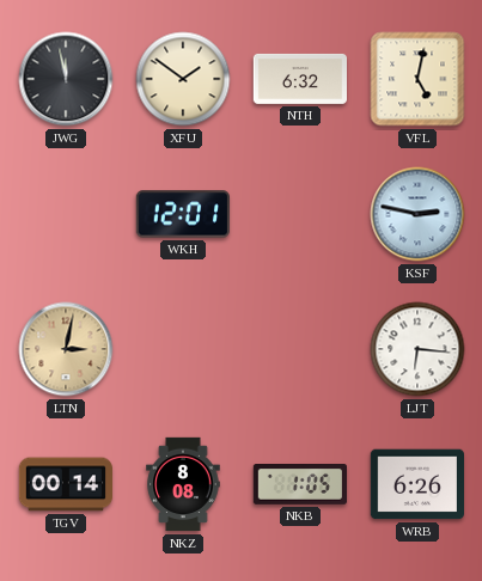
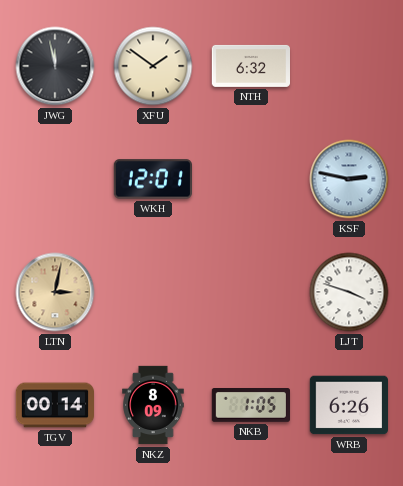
VFL: 5:02 -> none
LJT: 6:16 -> 3:48
NKZ: 8:08 -> 8:09
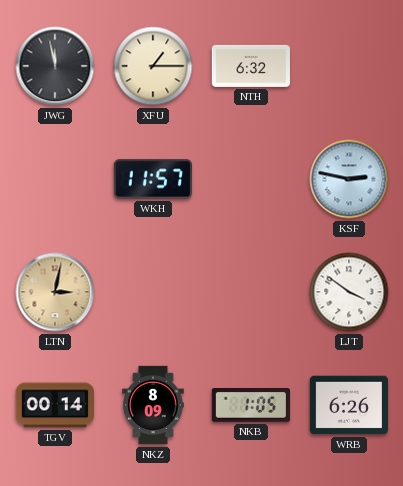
XFU: 1:51 -> 1:15
WKH: 12:01 -> 11:57
LJT: 3:48 -> 3:51
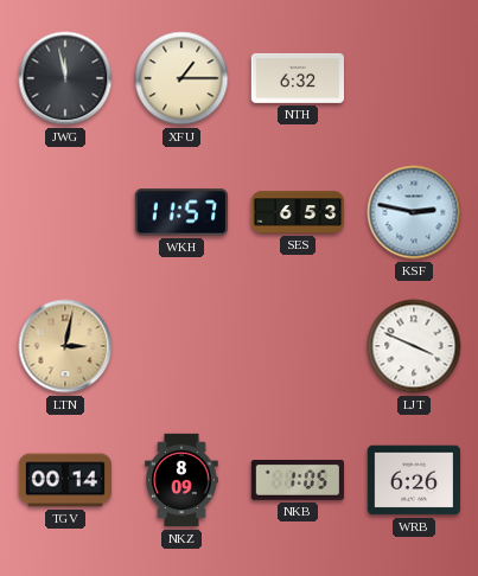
SES: none -> 6:53
LJT: 3:51 -> 3:49
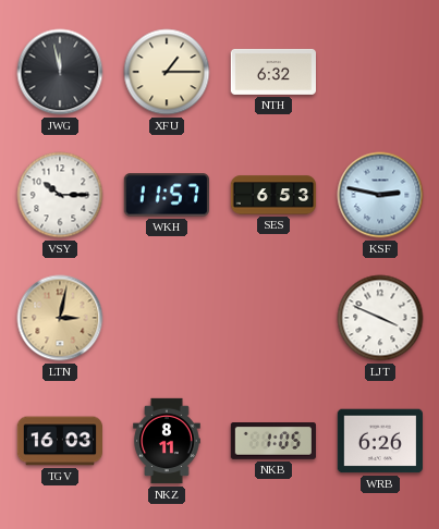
VSY: none -> 10:15
TGV: 00:14 -> 16:03
NKZ: 8:09 -> 8:11
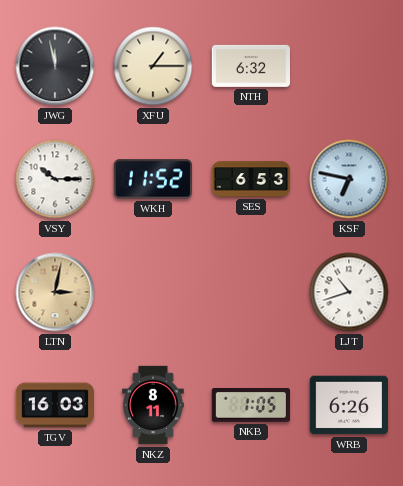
WKH: 11:57 -> 11:52
KSF: 2:47 -> 6:47
LJT: 3:49 -> 10:42
